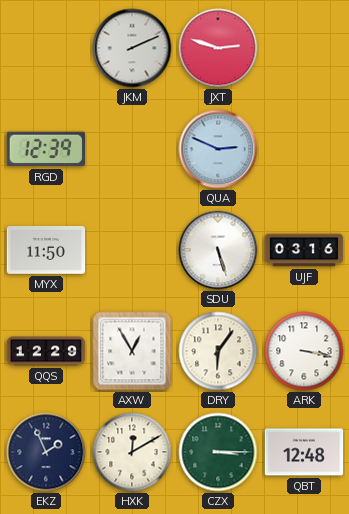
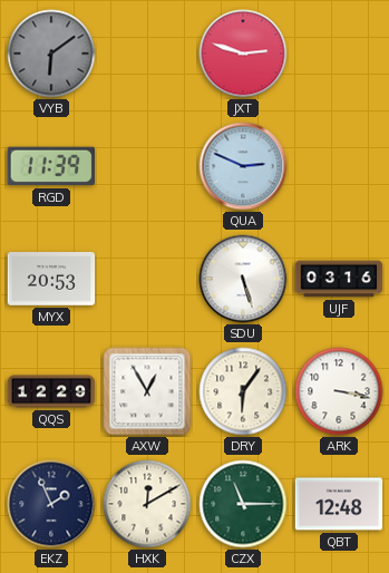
VYB: none -> 6:09
JKM: 2:11 -> none
RGD: 12:39 -> 11:39
MYX: 11:50 -> 20:53
CZX: 3:15 -> 11:15
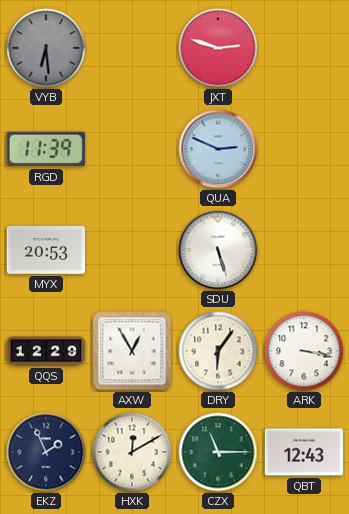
VYB: 6:09 -> 6:29
UJF: 03:16 -> none
QBT: 12:48 -> 12:43
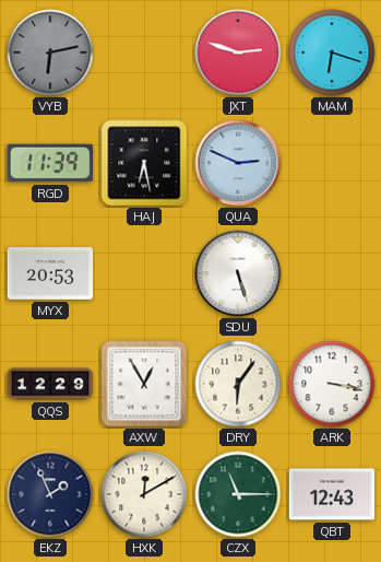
VYB: 6:29 -> 6:13
MAM: none -> 6:18
HAJ: none -> 6:28
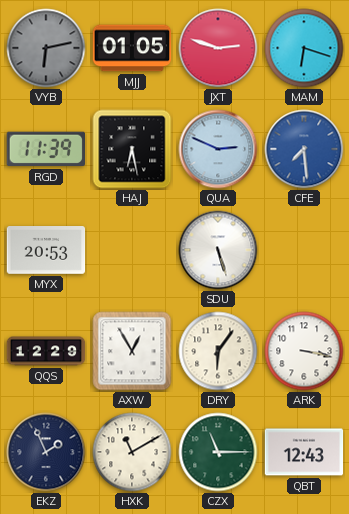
MJJ: none -> 01:05
CFE: none -> 7:29
HXK: 12:10 -> 11:10
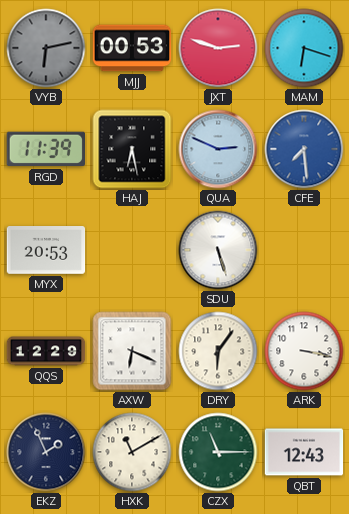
MJJ: 01:05 -> 00:53
AXW: 12:55 -> 6:19
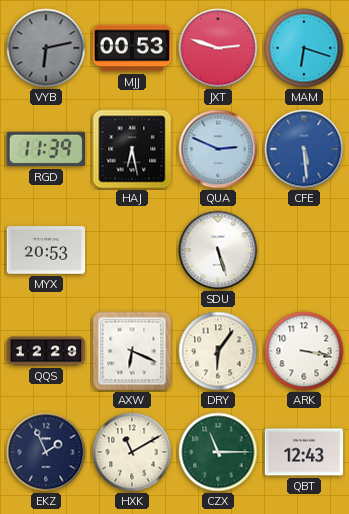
CFE: 7:29 -> 5:29
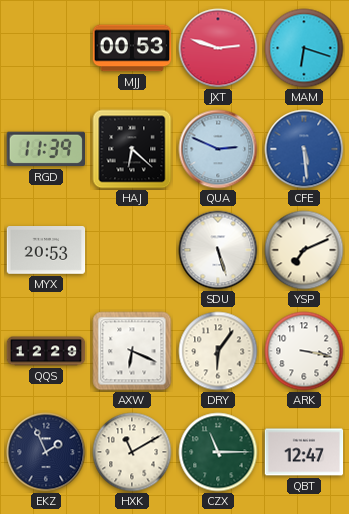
VYB: 6:13 -> none
HAJ: 6:28 -> 6:22
YSP: none -> 7:11
QBT: 12:43 -> 12:47
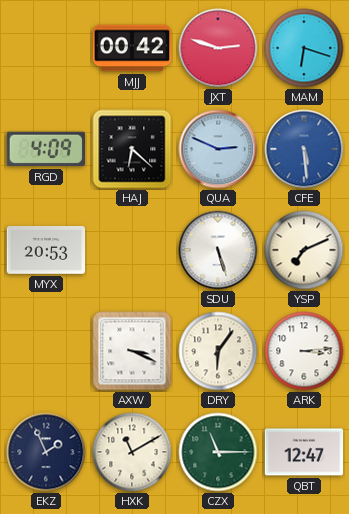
MJJ: 00:53 -> 00:42
RGD: 11:39 -> 4:09
QQS: 12:29 -> none
AXW: 6:19 -> 3:19
ARK: 3:17 -> 3:14
